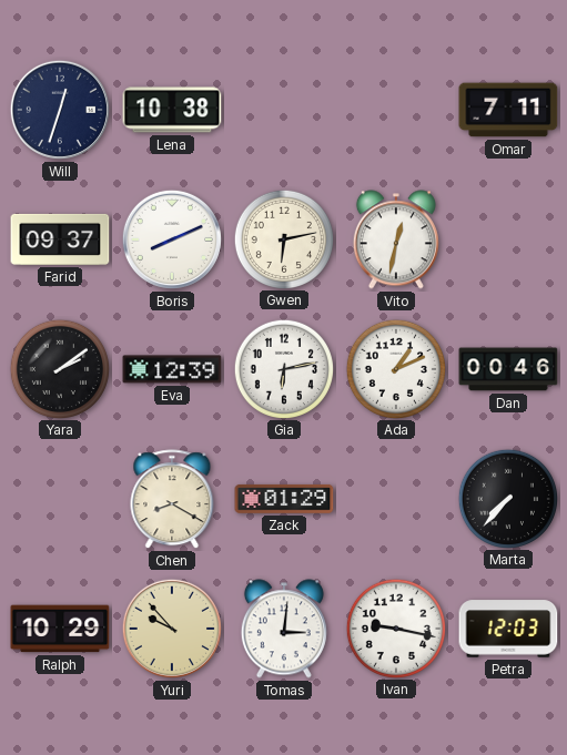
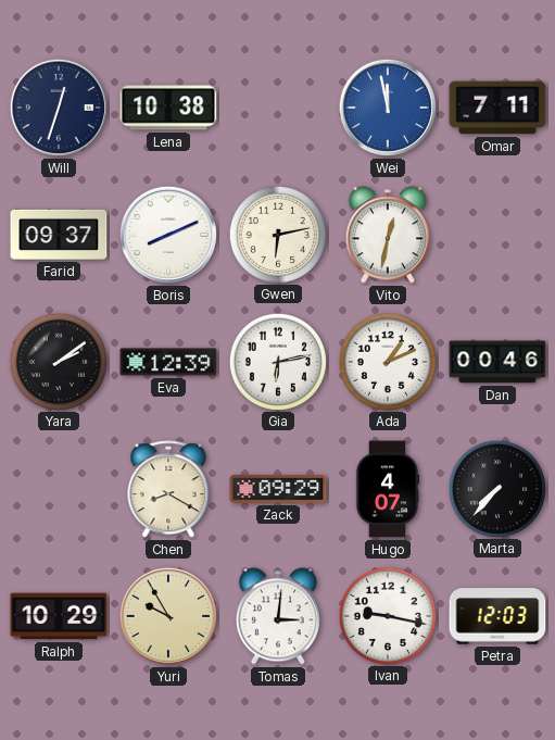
Wei: none -> 11:58
Zack: 01:29 -> 09:29
Hugo: none -> 4:07
Yuri: 9:53 -> 9:55
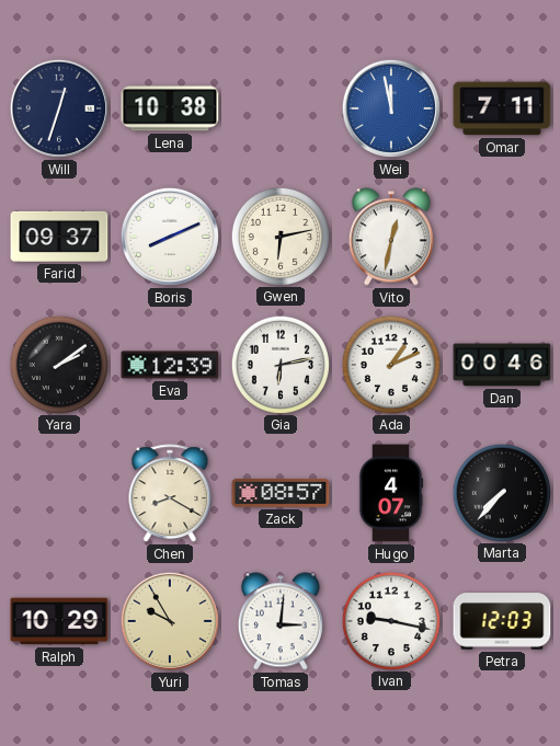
Zack: 09:29 -> 08:57
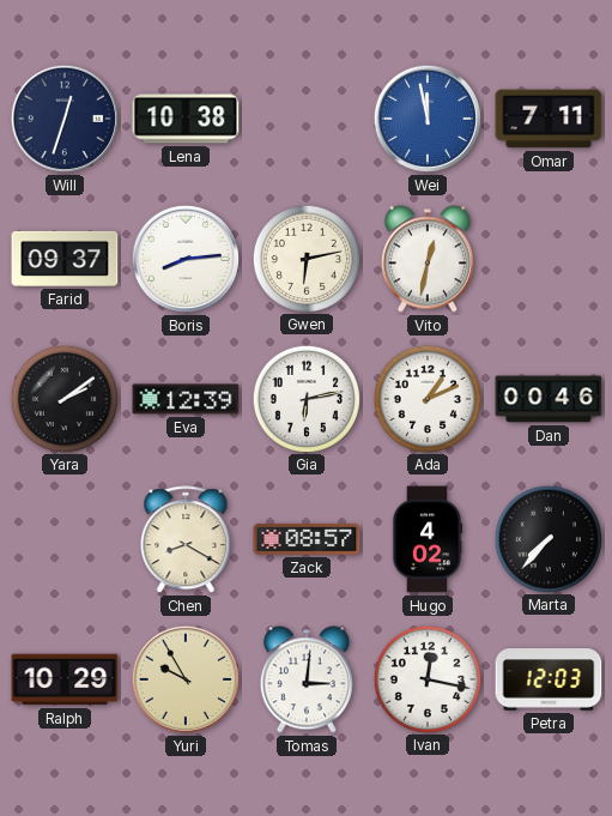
Boris: 8:11 -> 8:14
Hugo: 4:07 -> 4:02
Ivan: 9:17 -> 12:17
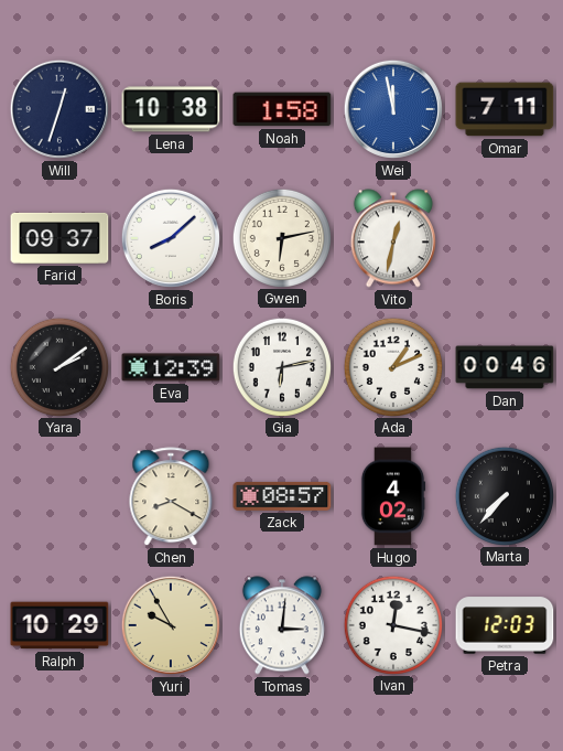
Noah: none -> 1:58
Boris: 8:14 -> 8:08
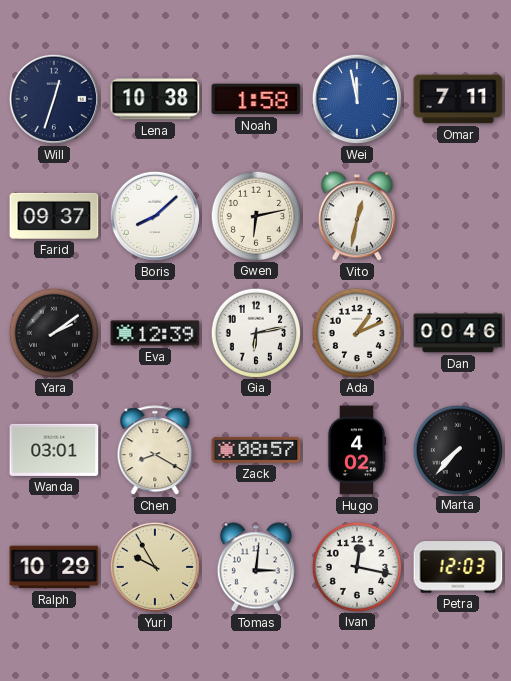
Wanda: none -> 03:01
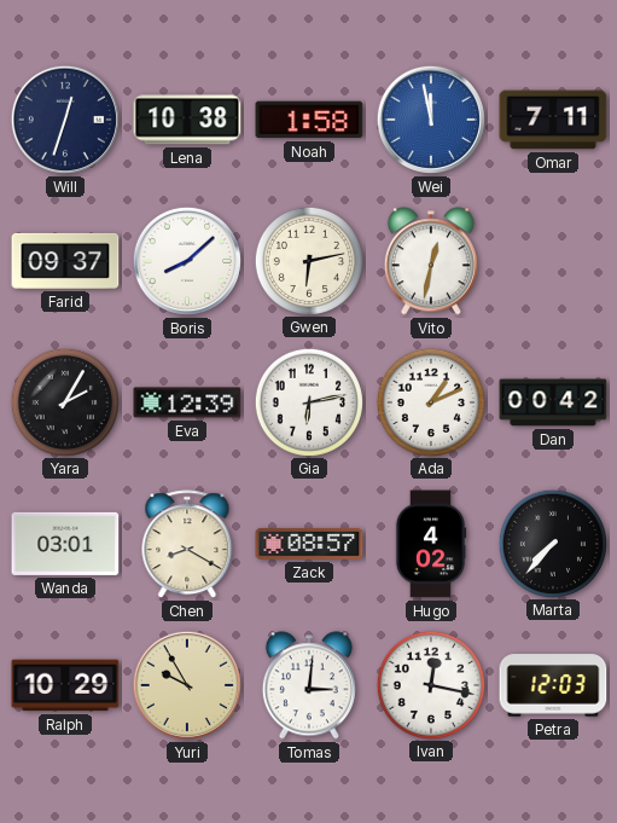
Yara: 2:09 -> 2:05
Dan: 00:46 -> 00:42
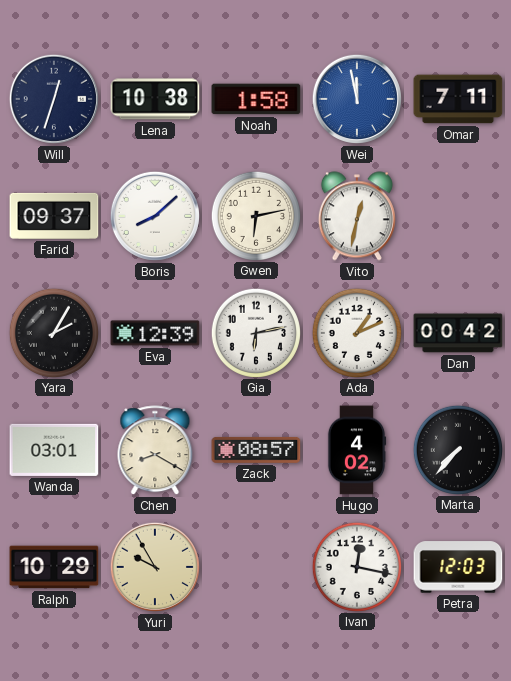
Tomas: 3:01 -> none
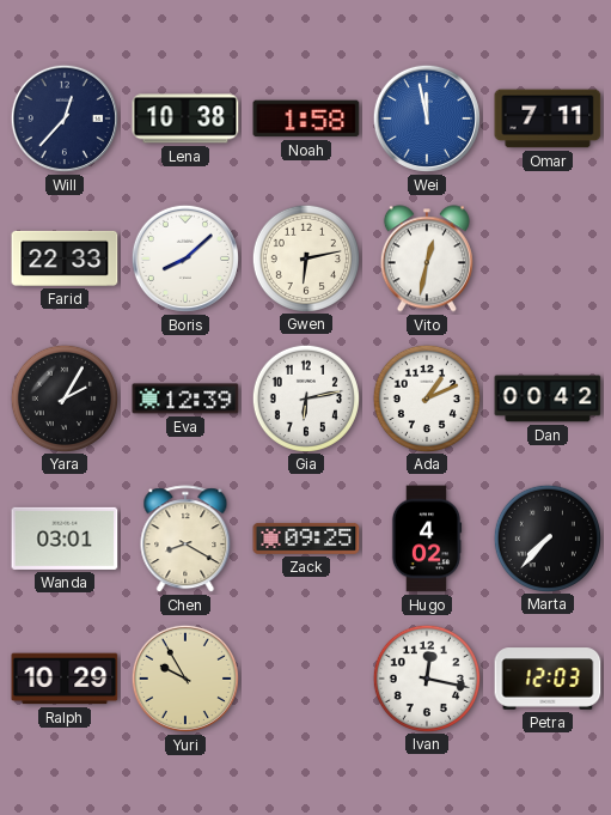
Will: 12:33 -> 12:37
Farid: 09:37 -> 22:33
Zack: 08:57 -> 09:25
